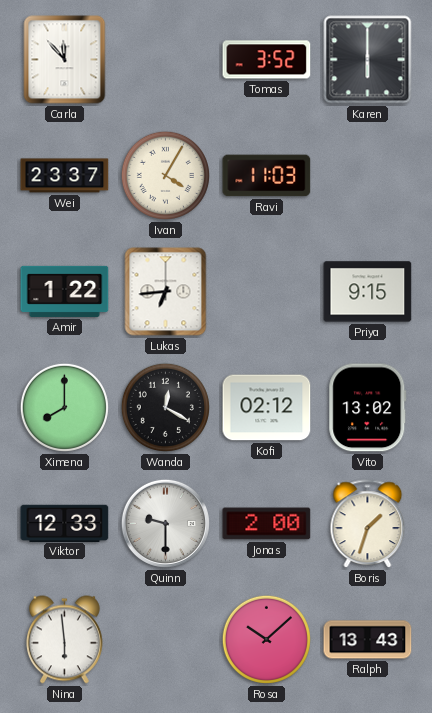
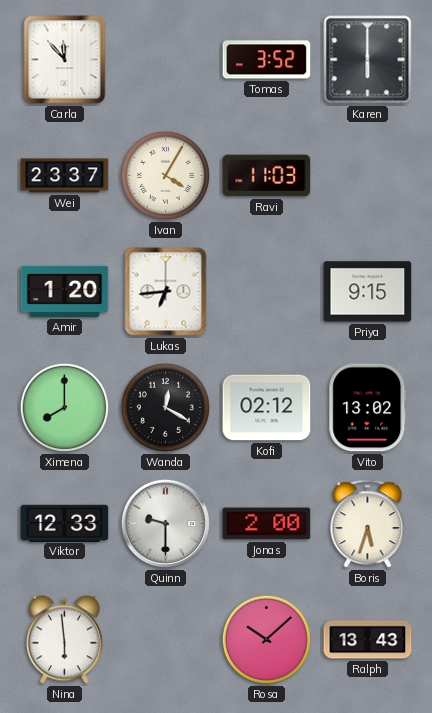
Amir: 1:22 -> 1:20
Boris: 1:33 -> 5:33
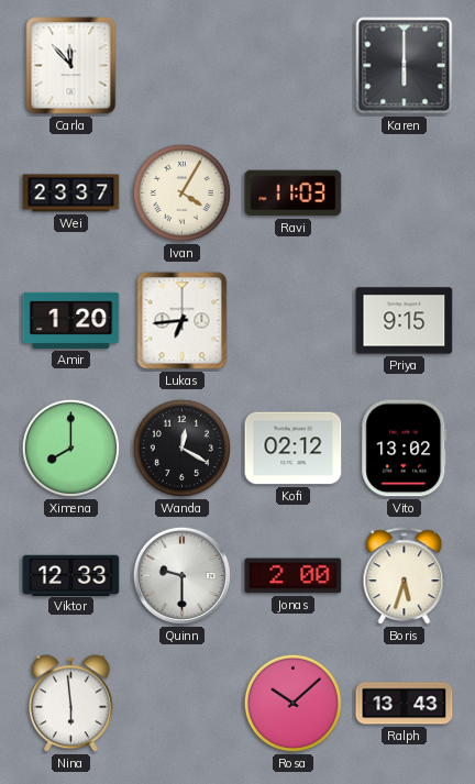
Tomas: 3:52 -> none
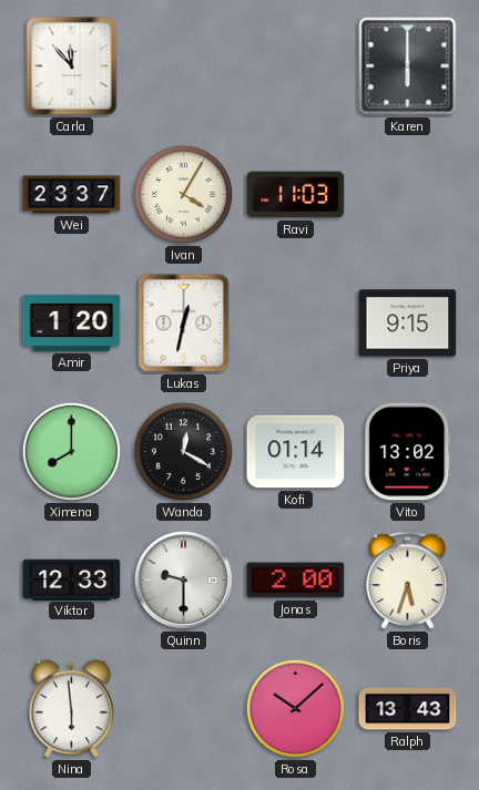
Lukas: 6:44 -> 12:32
Kofi: 02:12 -> 01:14
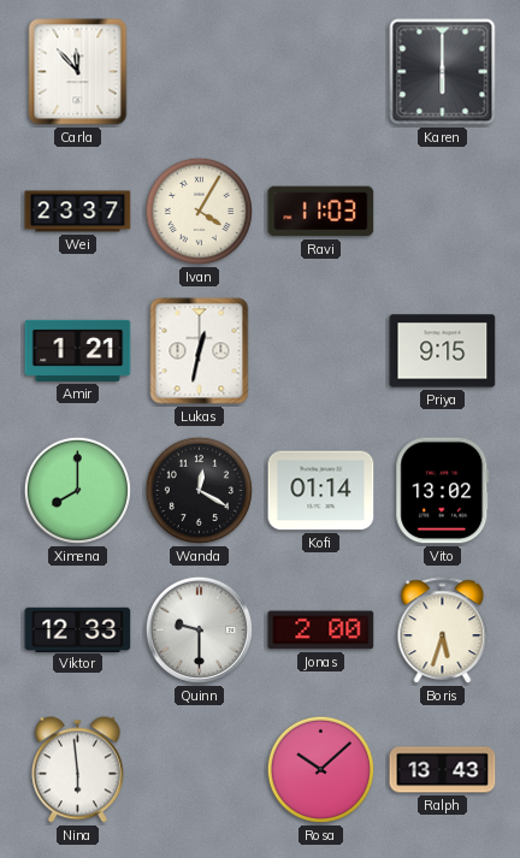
Amir: 1:20 -> 1:21
